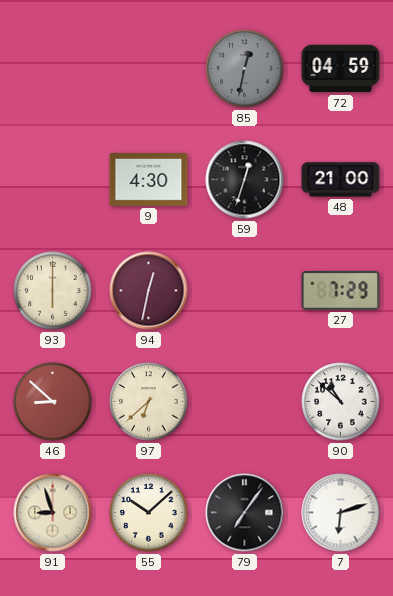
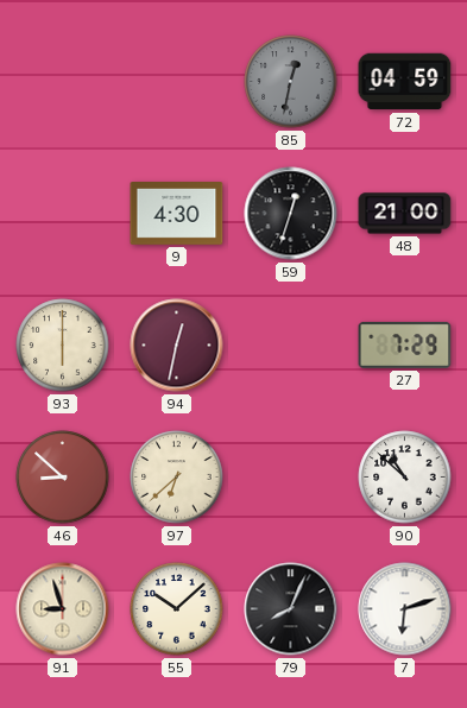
79: 7:06 -> 8:04
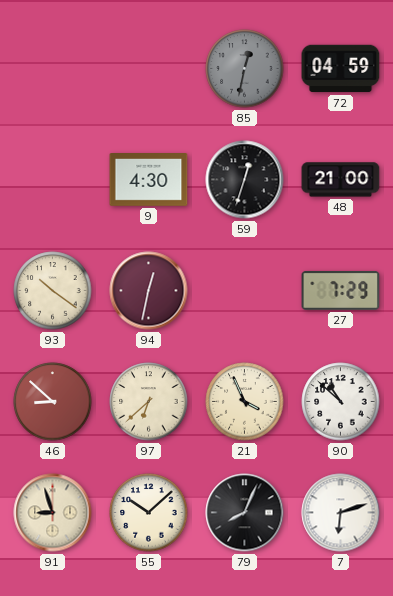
93: 6:00 -> 10:21
21: none -> 3:56
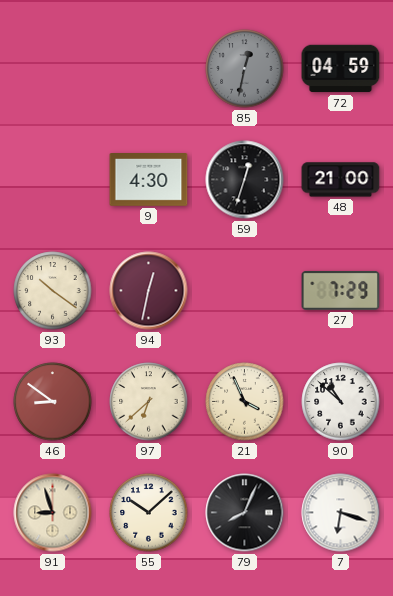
46: 8:52 -> 8:51
7: 6:12 -> 6:18
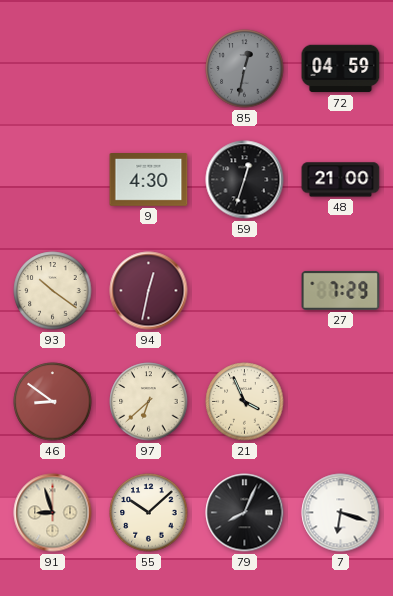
90: 10:52 -> none
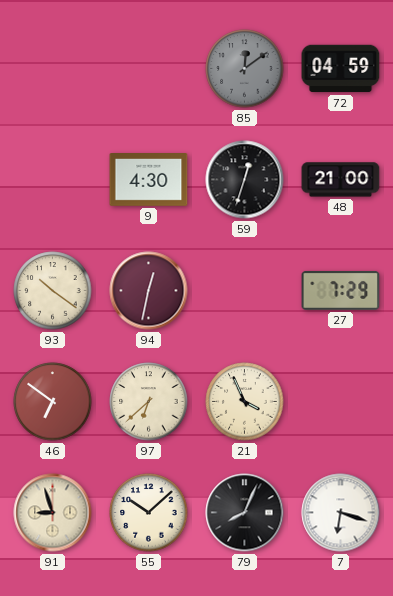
85: 12:32 -> 12:09
46: 8:51 -> 6:51
